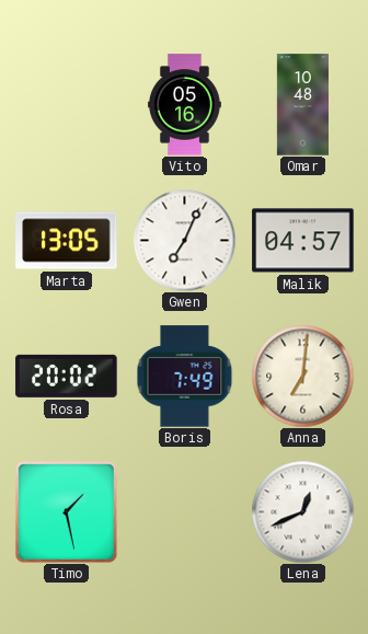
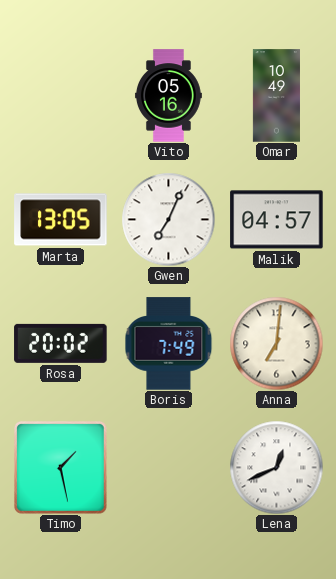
Omar: 10:48 -> 10:49
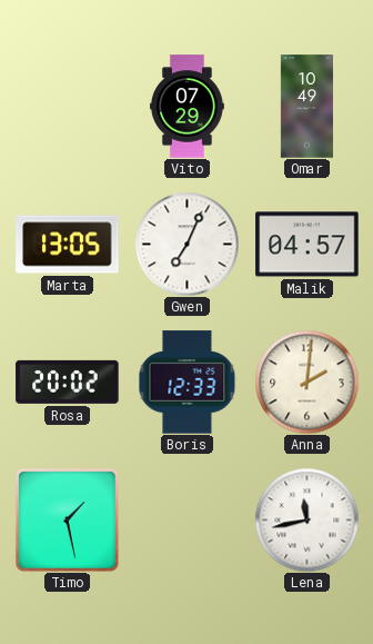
Vito: 05:16 -> 07:29
Boris: 7:49 -> 12:33
Anna: 7:01 -> 2:01
Lena: 12:41 -> 11:43
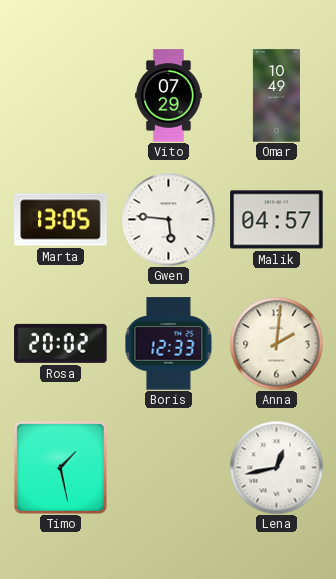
Gwen: 7:04 -> 5:46
Lena: 11:43 -> 12:43
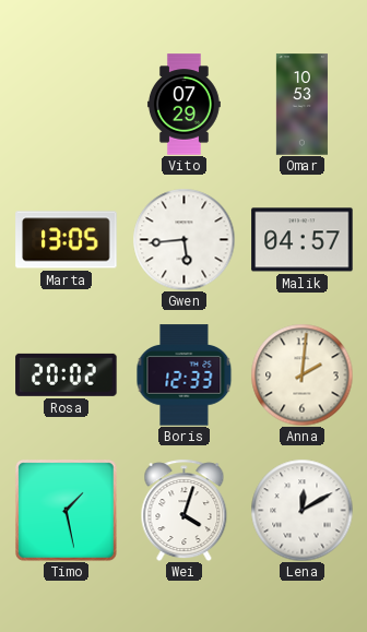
Omar: 10:49 -> 10:53
Gwen: 5:46 -> 5:44
Wei: none -> 4:03
Lena: 12:43 -> 12:10
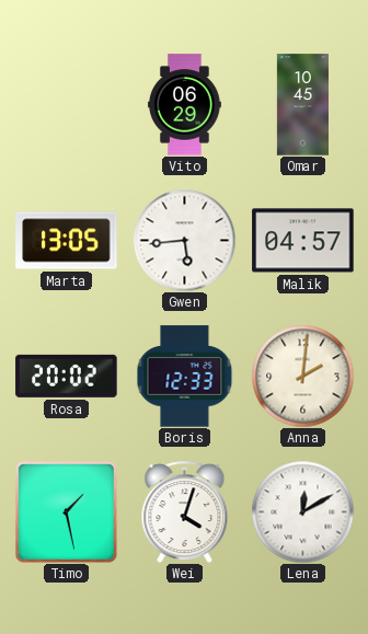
Vito: 07:29 -> 06:29
Omar: 10:53 -> 10:45
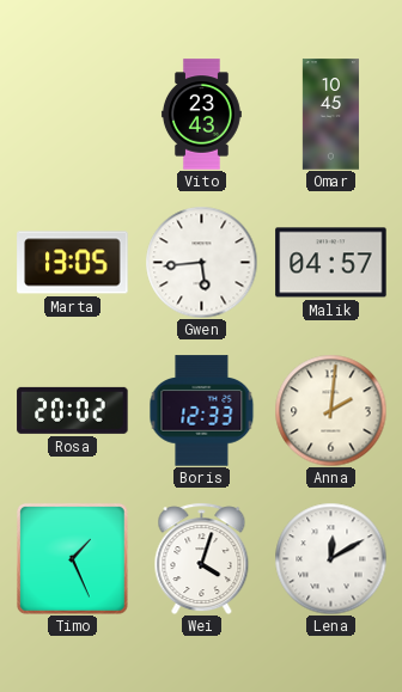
Vito: 06:29 -> 23:43
Timo: 1:28 -> 1:26
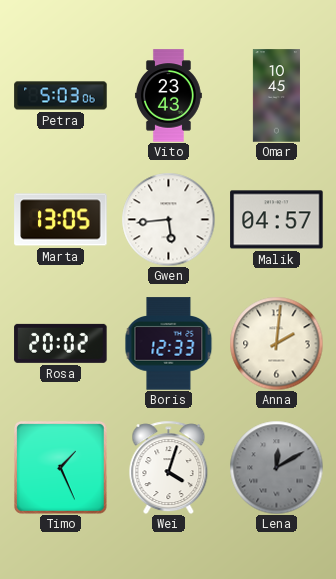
Petra: none -> 5:03
Lena dial: white -> grey
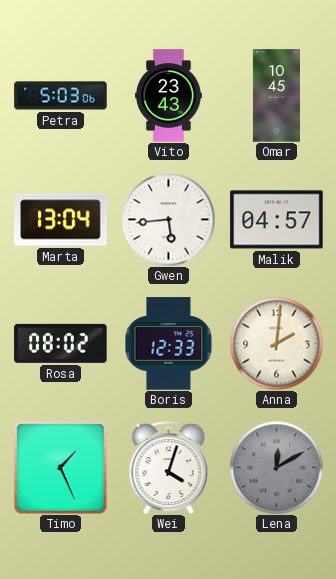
Marta: 13:05 -> 13:04
Rosa: 20:02 -> 08:02
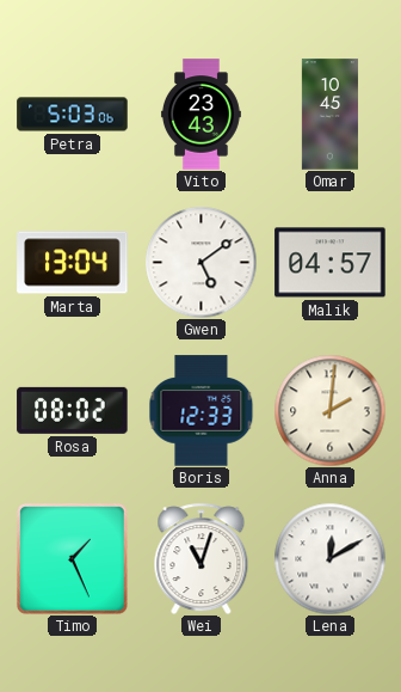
Gwen: 5:44 -> 5:09
Wei: 4:03 -> 11:03
Lena dial: grey -> white
